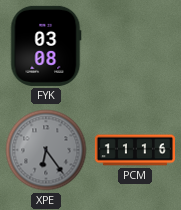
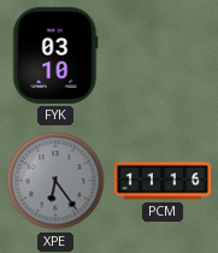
FYK: 03:08 -> 03:10
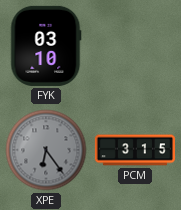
PCM: 11:16 -> 3:15
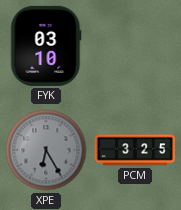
XPE: 6:24 -> 6:25
PCM: 3:15 -> 3:25
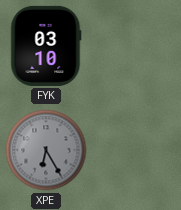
PCM: 3:25 -> none
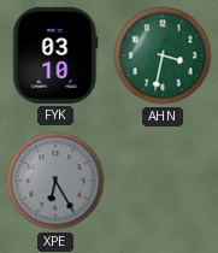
AHN: none -> 3:32
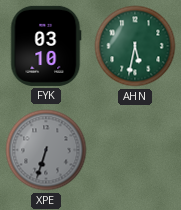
AHN: 3:32 -> 5:32
XPE: 6:25 -> 6:33
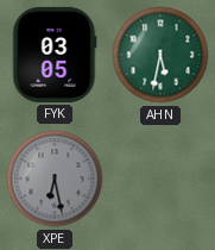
FYK: 03:10 -> 03:05
XPE: 6:33 -> 6:28
